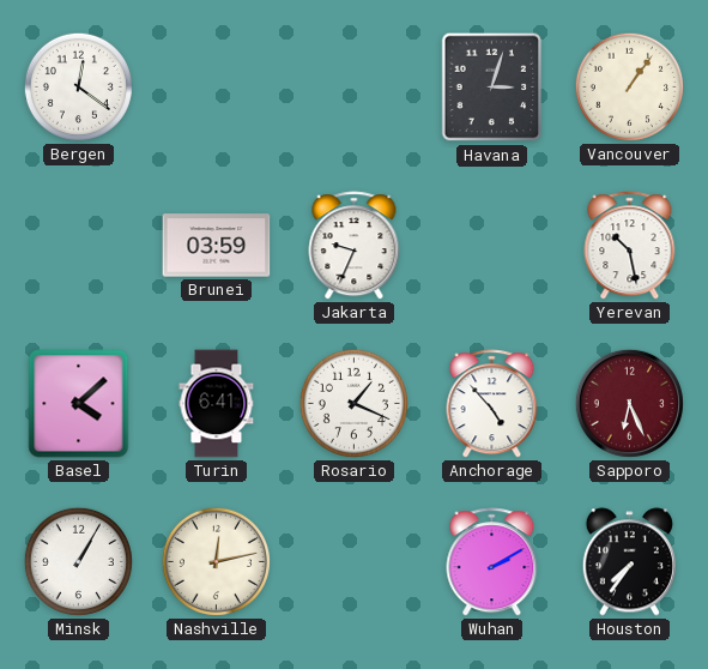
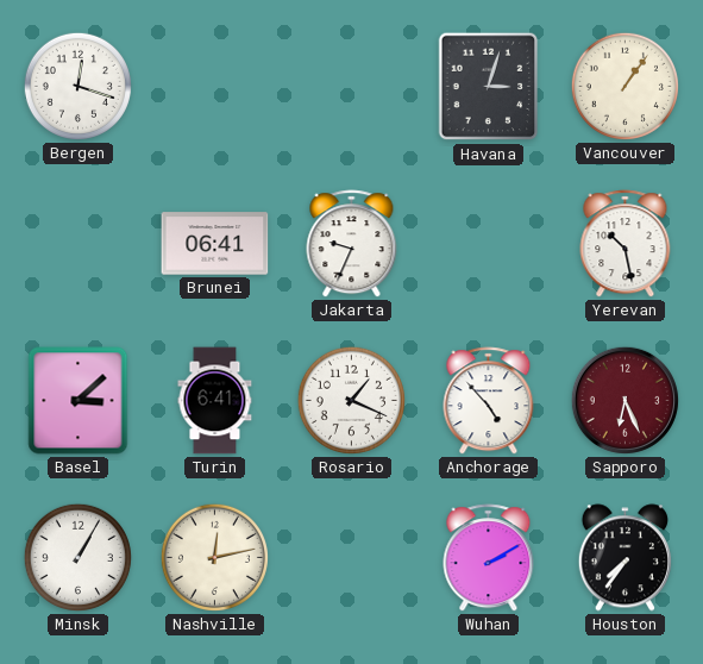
Bergen: 12:21 -> 12:18
Brunei: 03:59 -> 06:41
Basel: 4:08 -> 3:08
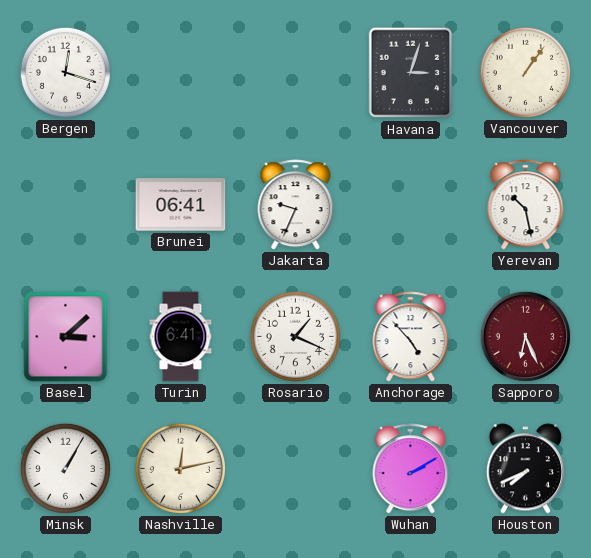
Houston: 7:36 -> 7:41
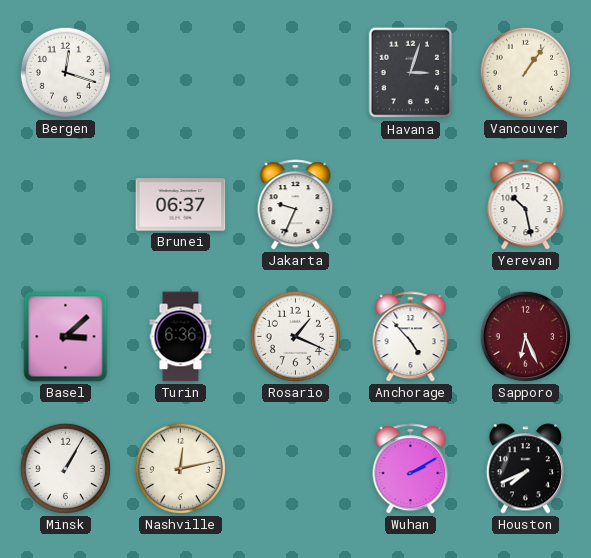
Brunei: 06:41 -> 06:37
Turin: 6:41 -> 6:36
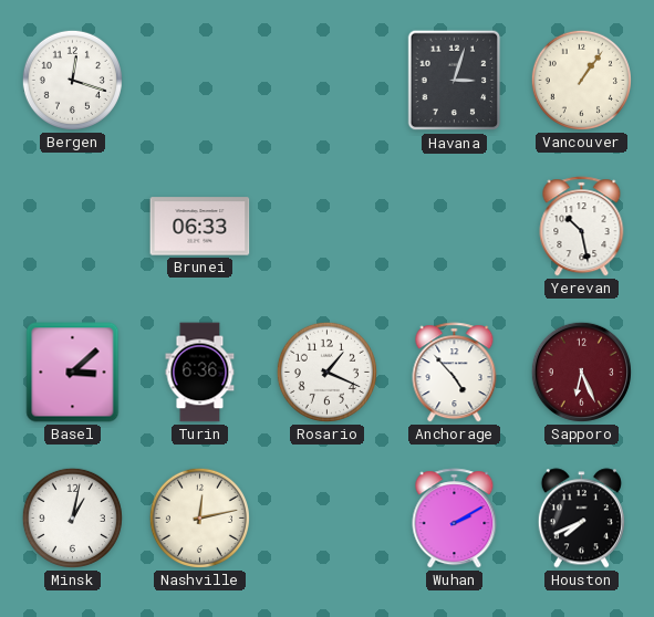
Brunei: 06:37 -> 06:33
Jakarta: 9:34 -> none
Minsk: 1:05 -> 1:02
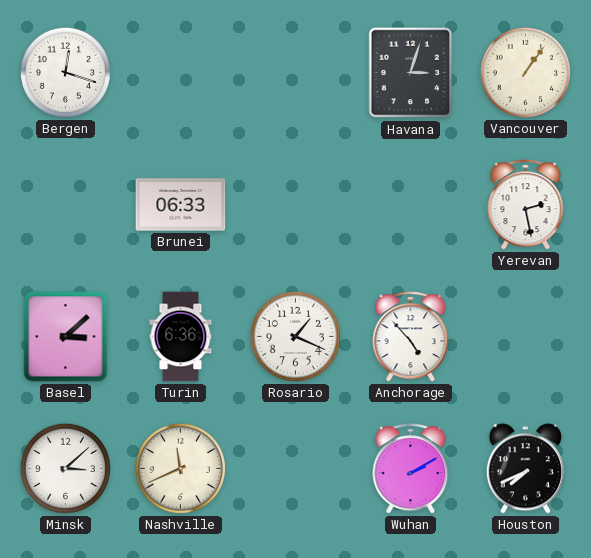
Yerevan: 10:28 -> 2:28
Sapporo: 6:26 -> none
Minsk: 1:02 -> 3:08
Nashville: 12:13 -> 11:41
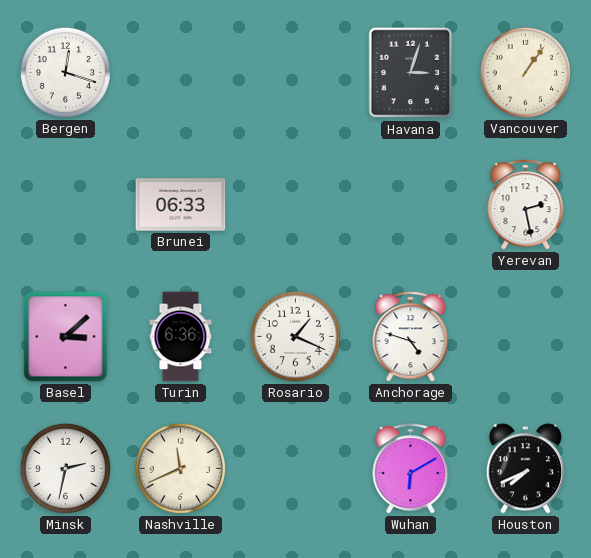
Anchorage: 4:53 -> 4:48
Minsk: 3:08 -> 2:32
Wuhan: 2:10 -> 6:10
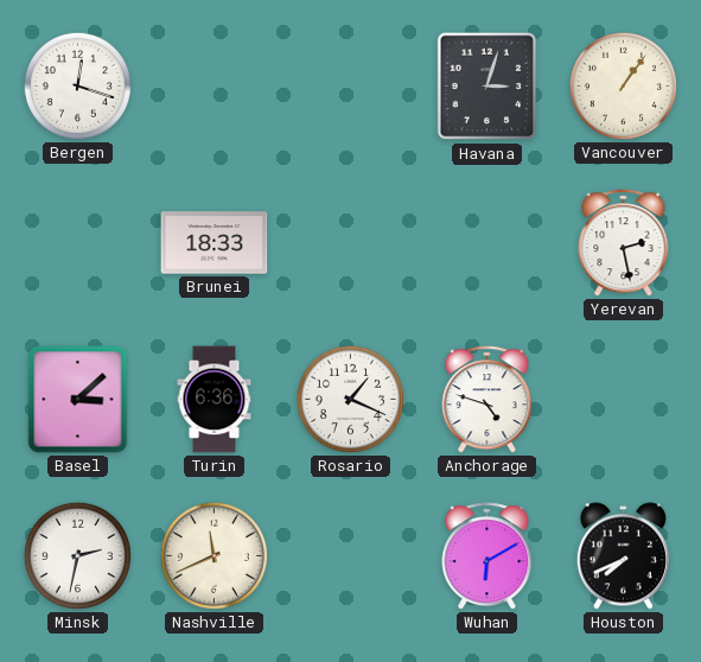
Brunei: 06:33 -> 18:33
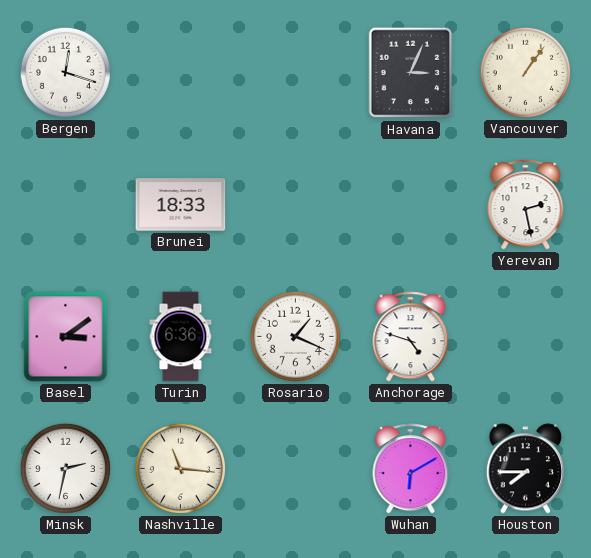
Havana: 3:03 -> 3:04
Basel: 3:08 -> 3:09
Nashville: 11:41 -> 11:16
Houston: 7:41 -> 7:45
